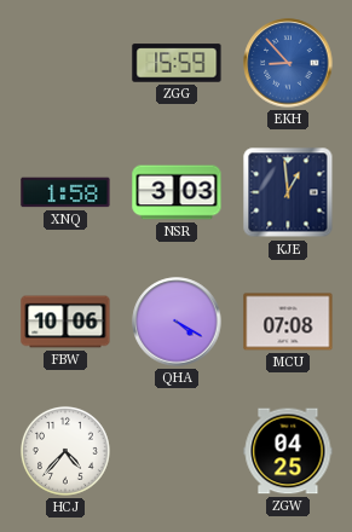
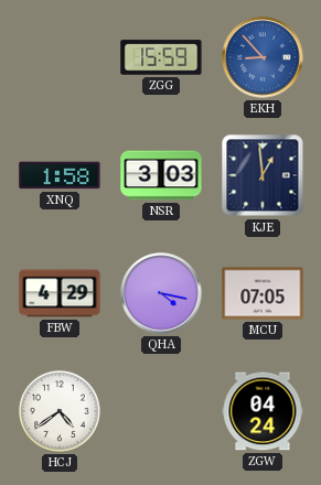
FBW: 10:06 -> 4:29
QHA: 4:20 -> 4:17
MCU: 07:08 -> 07:05
HCJ: 4:37 -> 4:39
ZGW: 04:25 -> 04:24
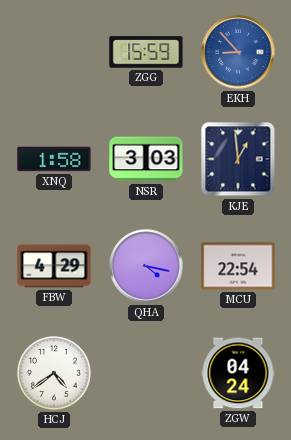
MCU: 07:05 -> 22:54
